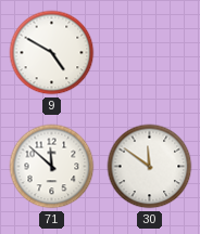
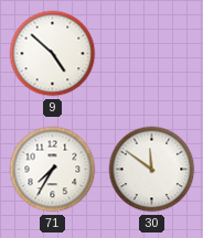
9: 4:50 -> 4:52
71: 11:52 -> 7:35
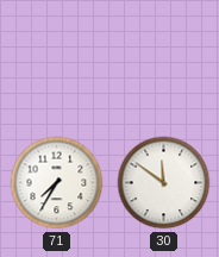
9: 4:52 -> none
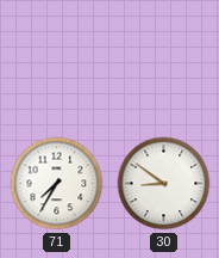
30: 11:51 -> 8:51
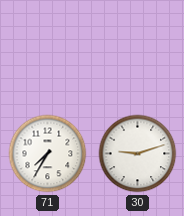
30: 8:51 -> 9:12
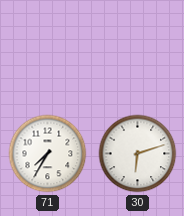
30: 9:12 -> 6:12
